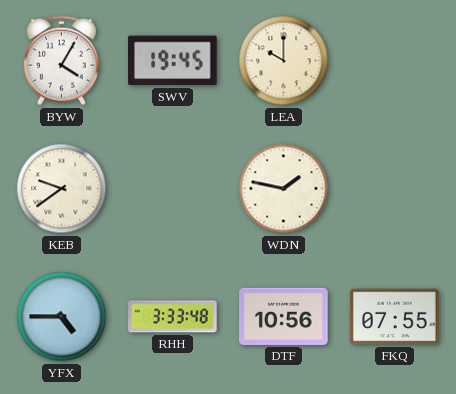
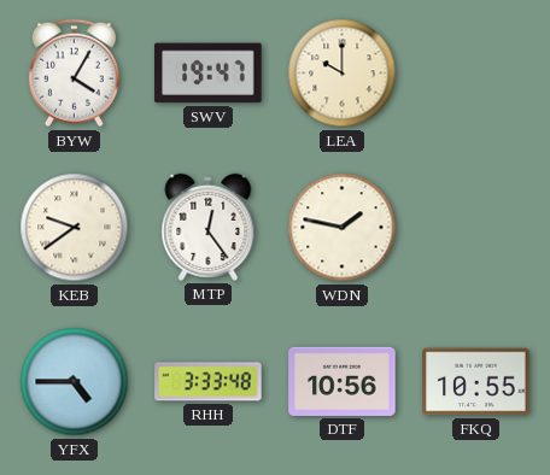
SWV: 19:45 -> 19:47
MTP: none -> 12:24
FKQ: 07:55 -> 10:55
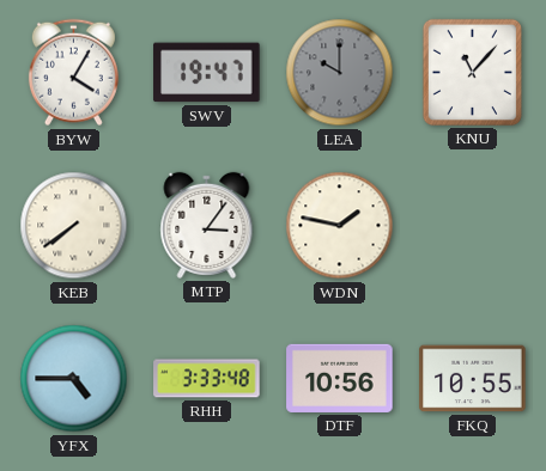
LEA dial: cream -> grey
KNU: none -> 11:07
KEB: 9:39 -> 7:39
MTP: 12:24 -> 3:06
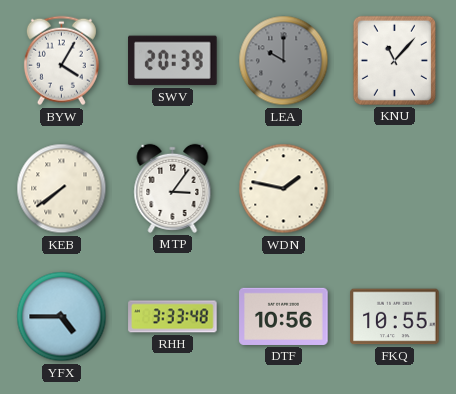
SWV: 19:47 -> 20:39
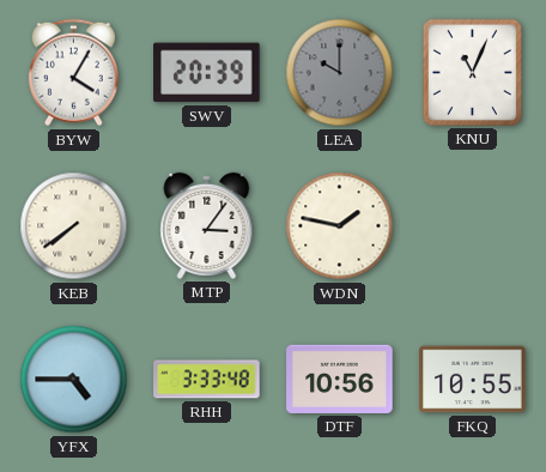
KNU: 11:07 -> 11:04
